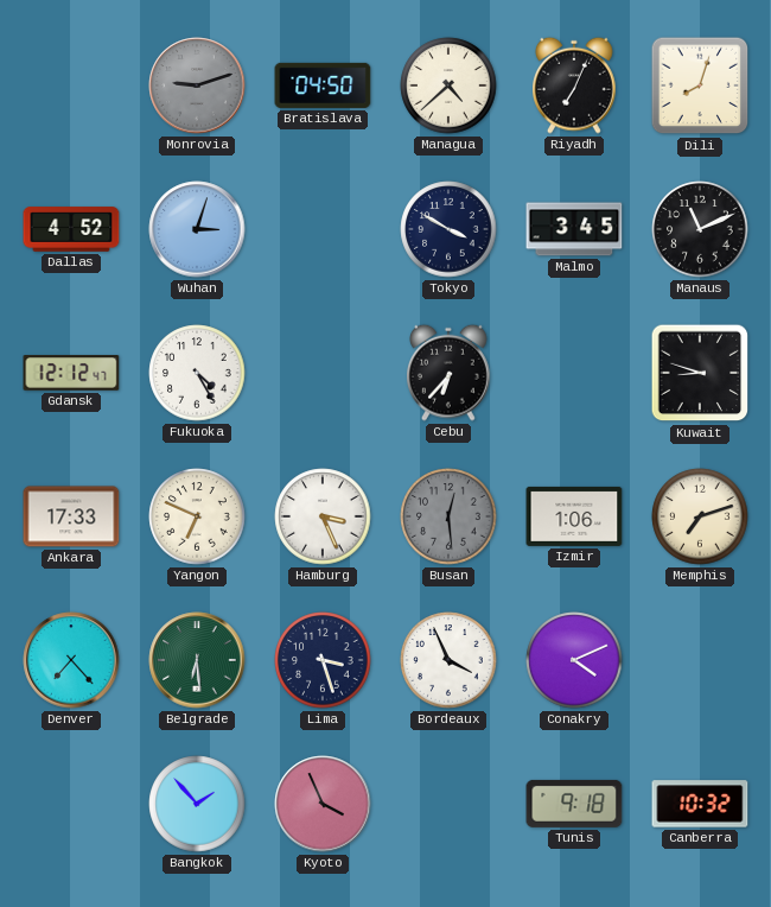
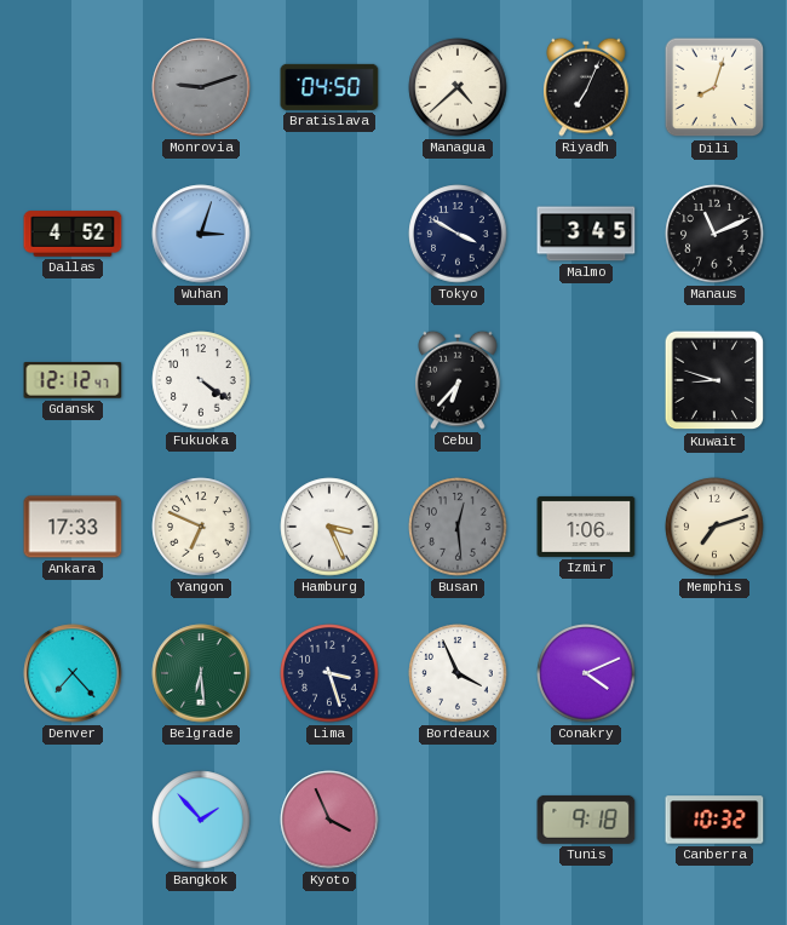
Fukuoka: 4:25 -> 4:21
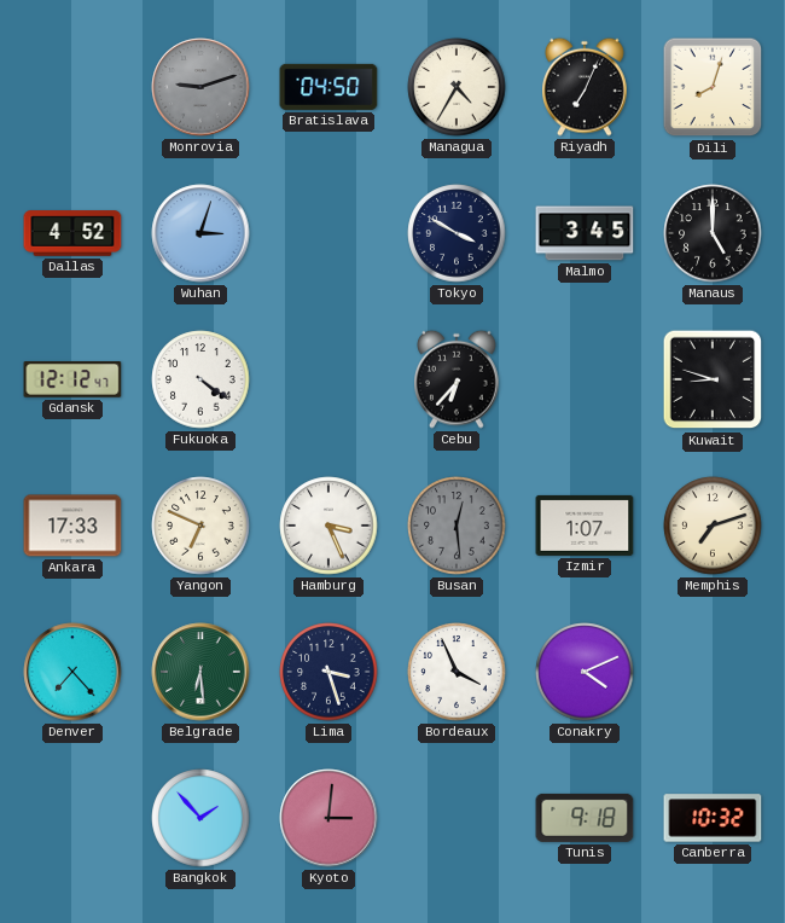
Managua: 4:38 -> 4:35
Manaus: 11:11 -> 5:00
Izmir: 1:06 -> 1:07
Kyoto: 3:56 -> 3:01
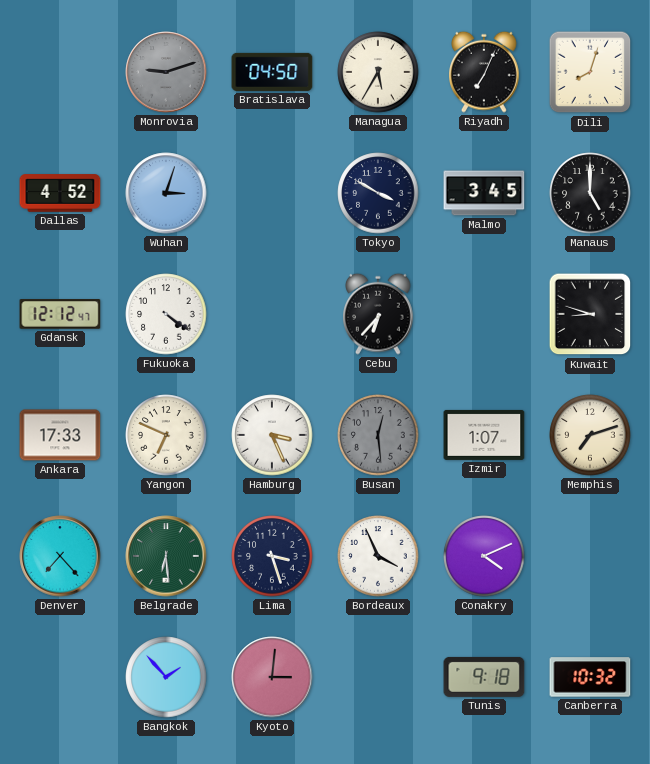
Managua: 4:35 -> 5:35
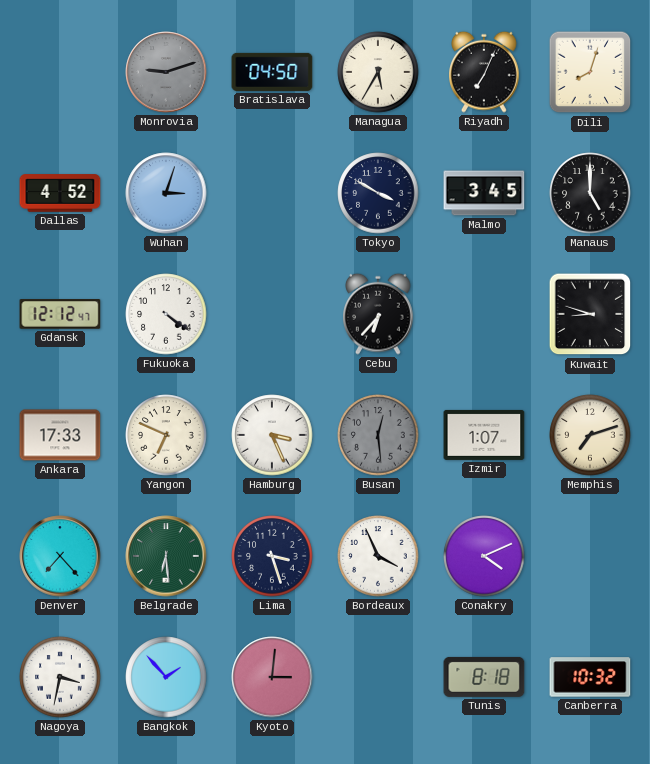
Nagoya: none -> 3:32
Tunis: 9:18 -> 8:18
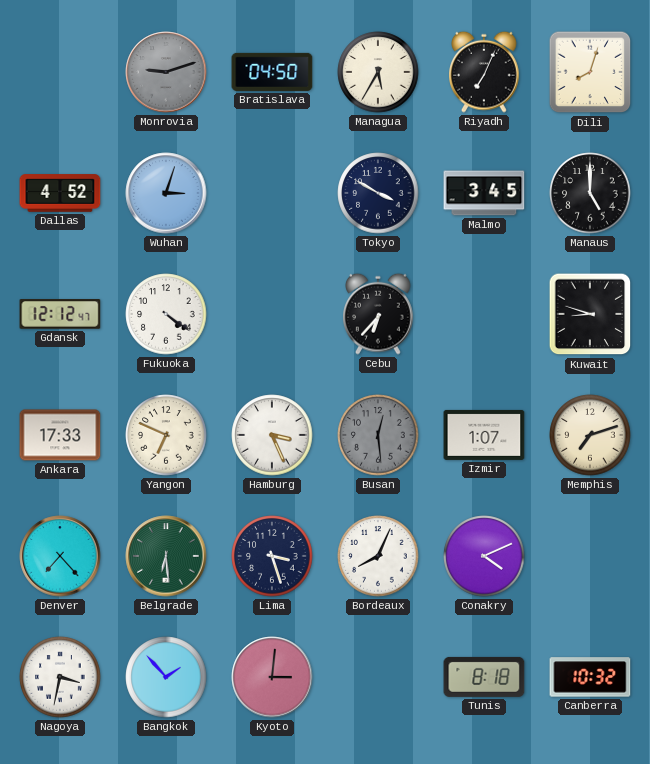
Bordeaux: 3:56 -> 8:04
